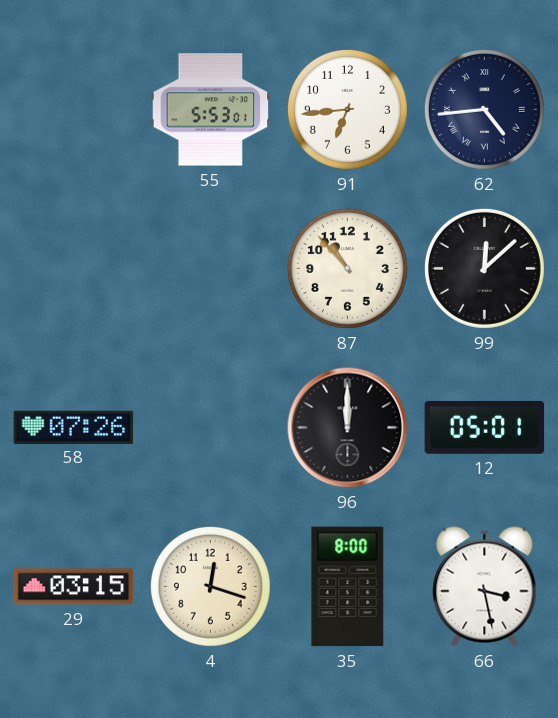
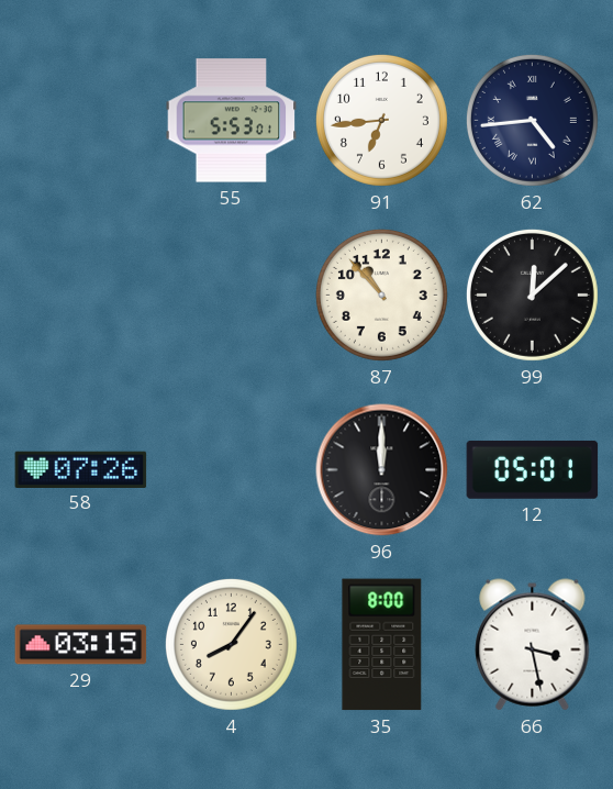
4: 12:18 -> 8:06
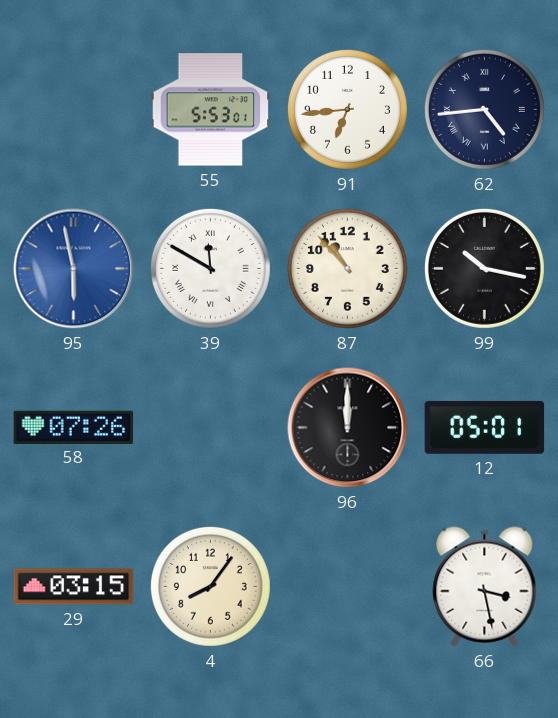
95: none -> 5:58
39: none -> 11:50
99: 12:08 -> 10:17
35: 8:00 -> none
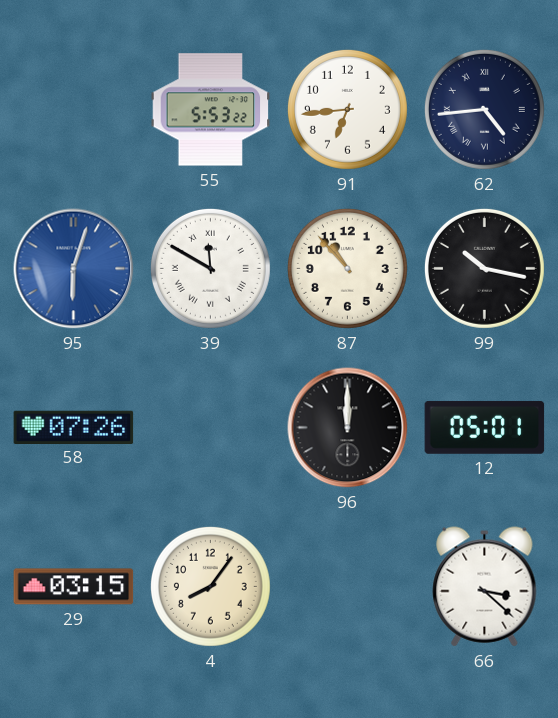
55: 5:53:01 -> 5:53:22
95: 5:58 -> 6:03
66: 3:28 -> 3:22
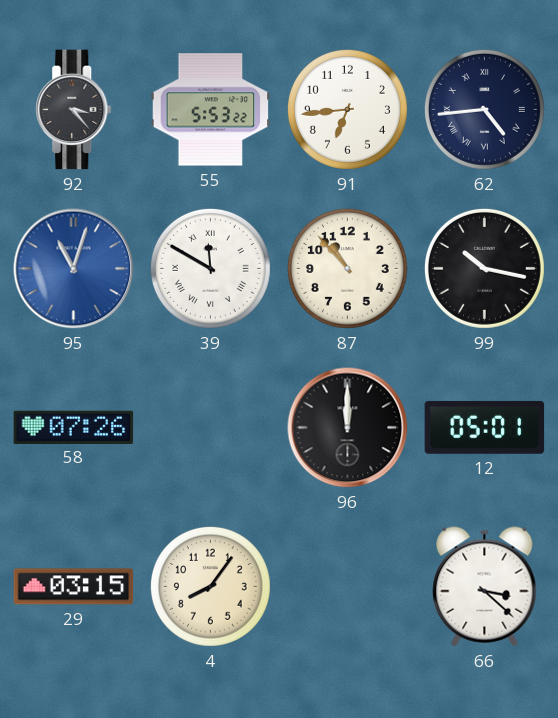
92: none -> 3:23
95: 6:03 -> 11:03
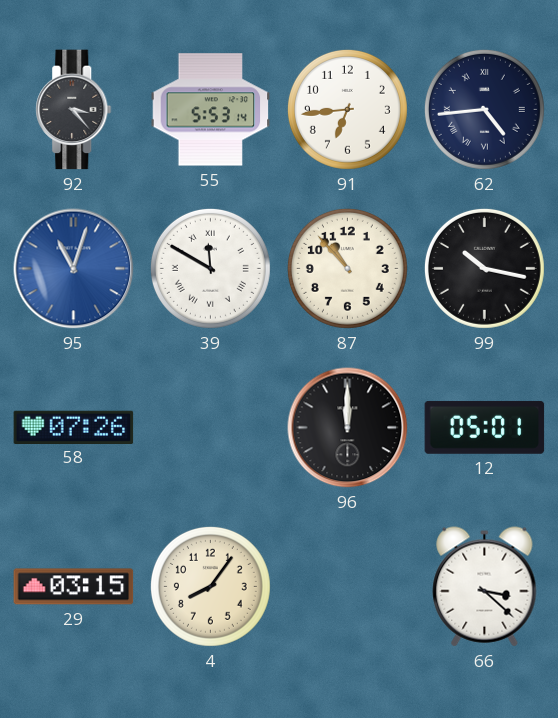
55: 5:53:22 -> 5:53:14
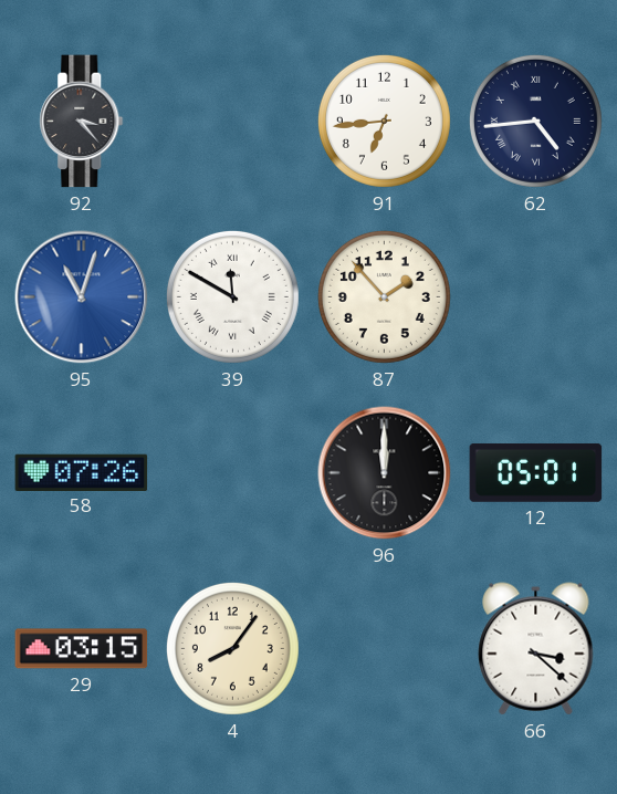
55: 5:53 -> none
87: 10:53 -> 1:53
99: 10:17 -> none
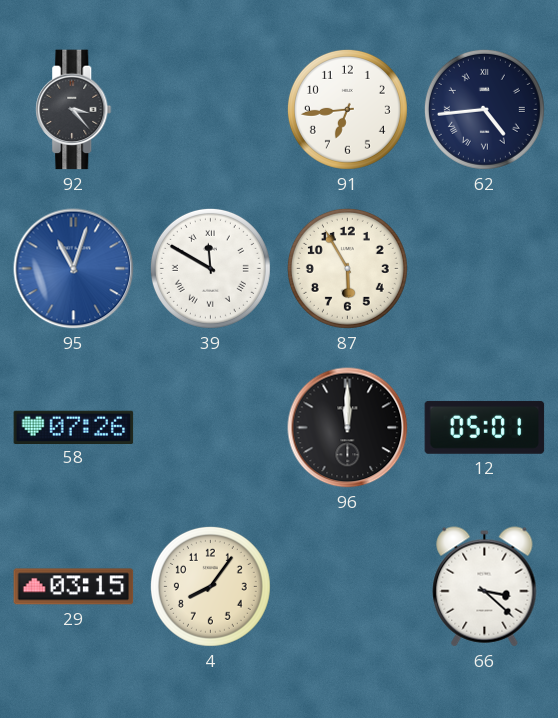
87: 1:53 -> 5:55
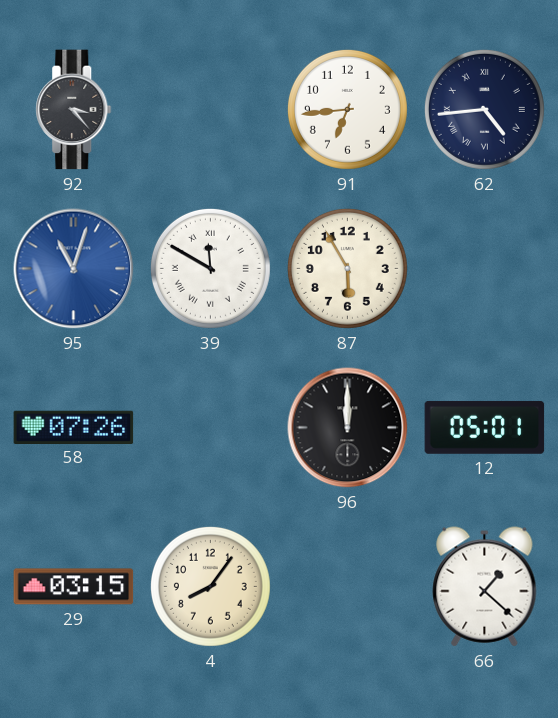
66: 3:22 -> 1:22
